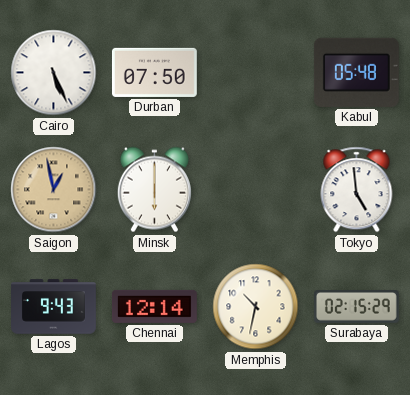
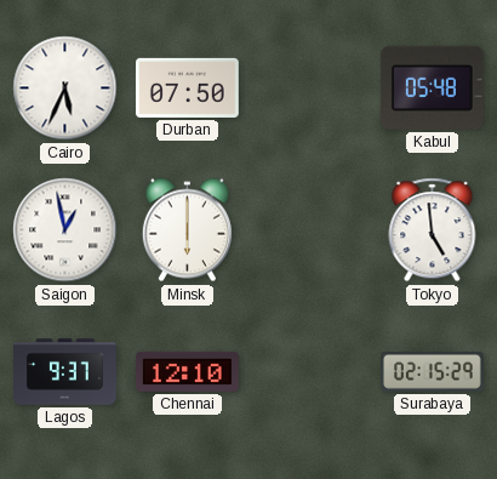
Cairo: 5:26 -> 5:34
Saigon dial: champagne -> white
Lagos: 9:43 -> 9:37
Chennai: 12:14 -> 12:10
Memphis: 10:32 -> none
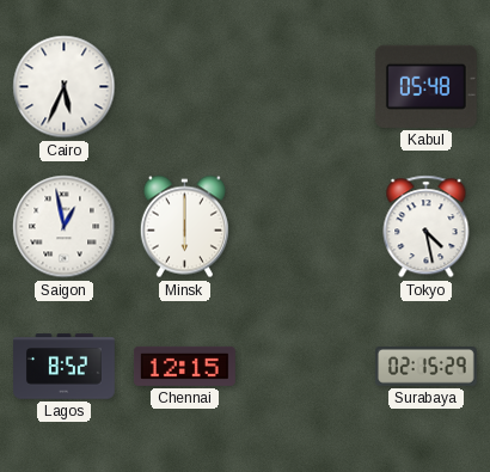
Durban: 07:50 -> none
Tokyo: 4:59 -> 4:28
Lagos: 9:37 -> 8:52
Chennai: 12:10 -> 12:15
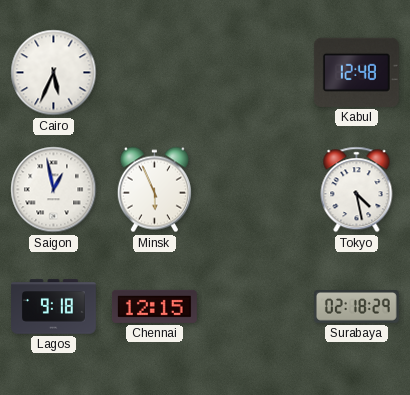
Kabul: 05:48 -> 12:48
Minsk: 6:00 -> 5:56
Lagos: 8:52 -> 9:18
Surabaya: 02:15 -> 02:18
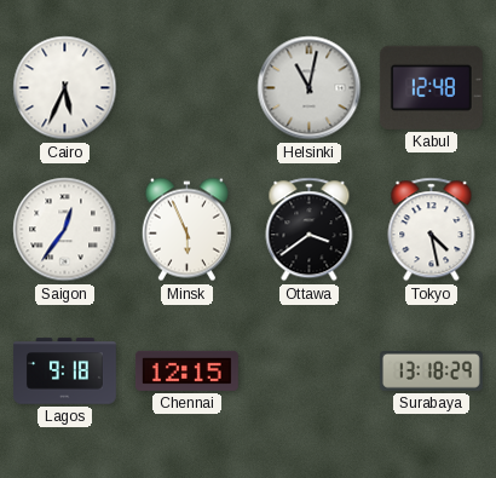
Helsinki: none -> 11:02
Saigon: 12:58 -> 12:36
Ottawa: none -> 3:39
Surabaya: 02:18 -> 13:18
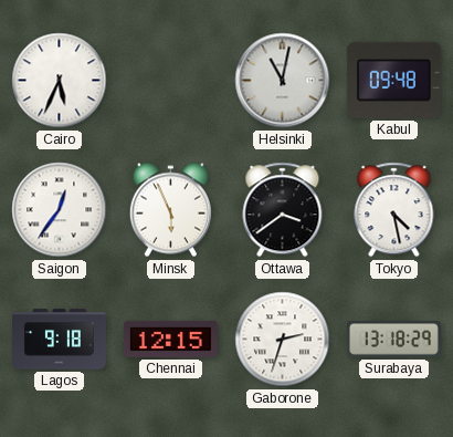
Kabul: 12:48 -> 09:48
Gaborone: none -> 2:33
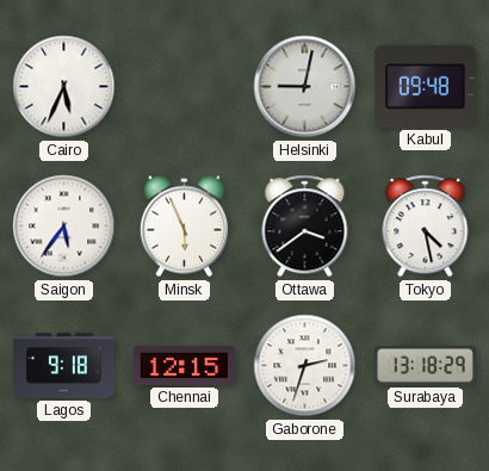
Helsinki: 11:02 -> 9:02
Saigon: 12:36 -> 5:36
